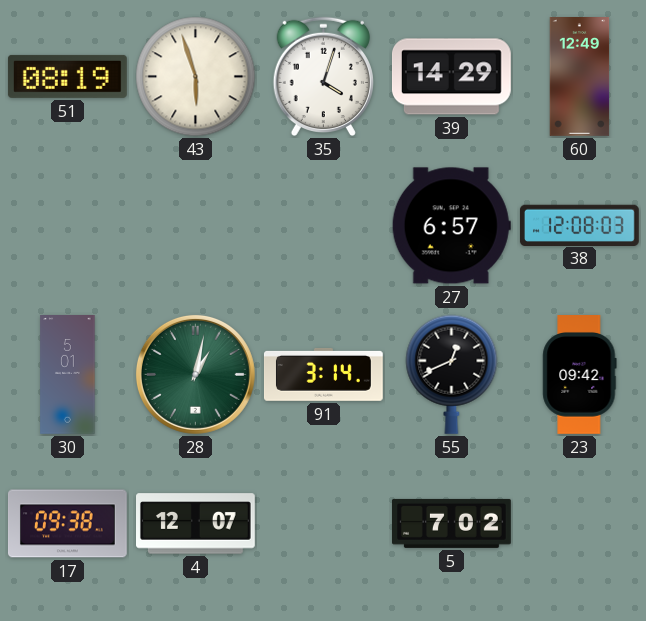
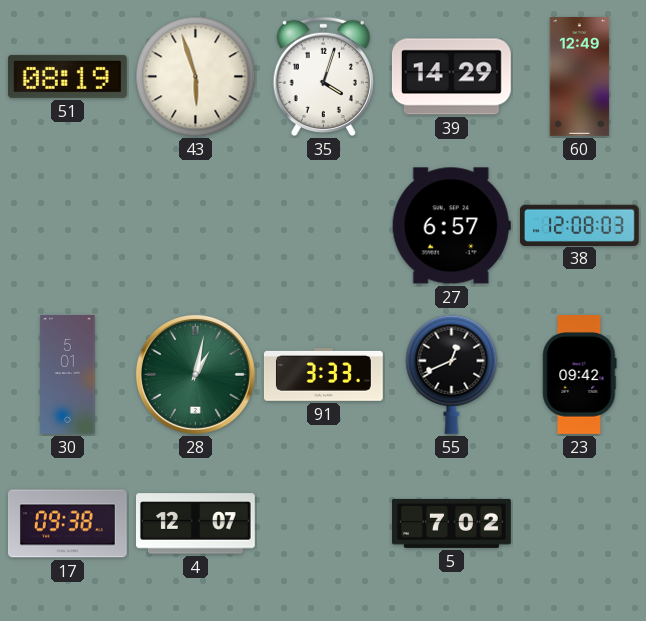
91: 3:14 -> 3:33
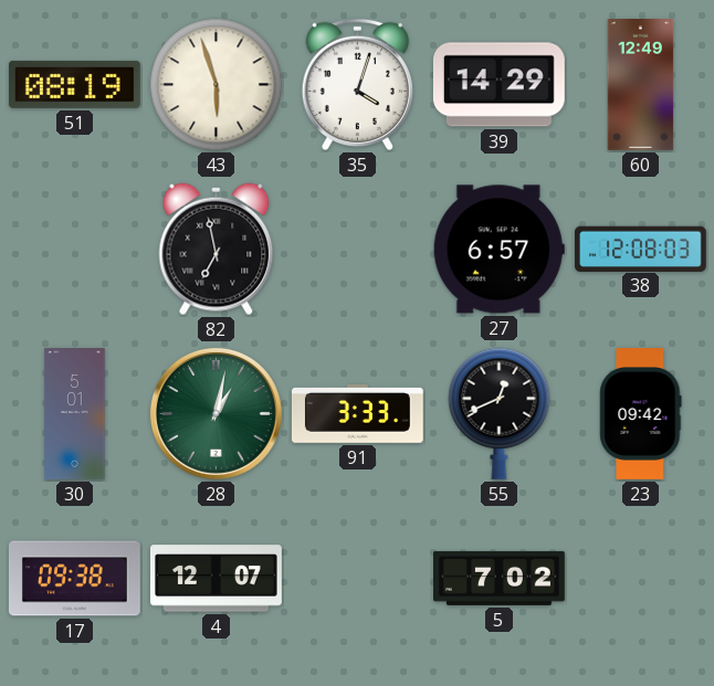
82: none -> 6:58
